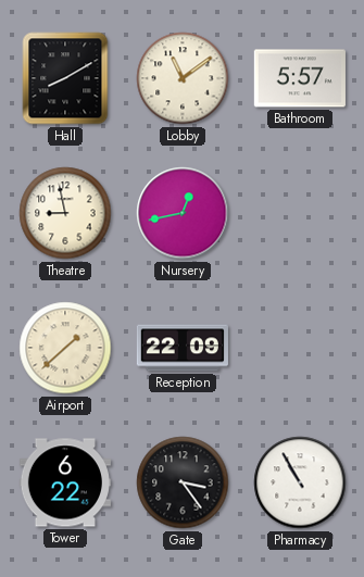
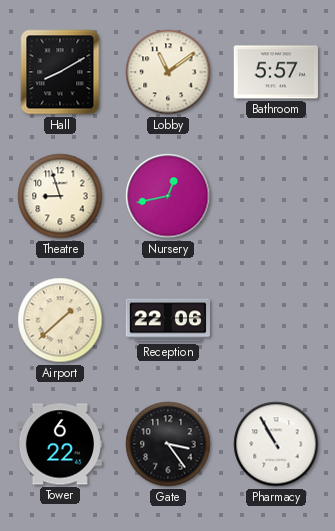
Theatre: 8:58 -> 8:57
Reception: 22:09 -> 22:06
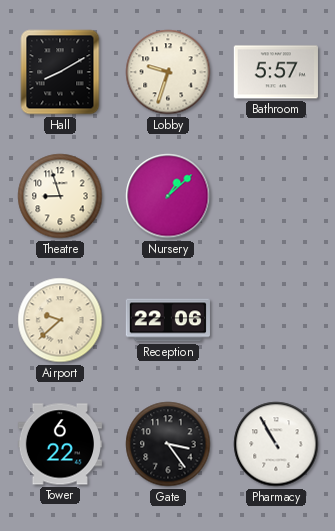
Lobby: 11:09 -> 9:33
Nursery: 12:43 -> 1:08
Airport: 1:38 -> 9:38
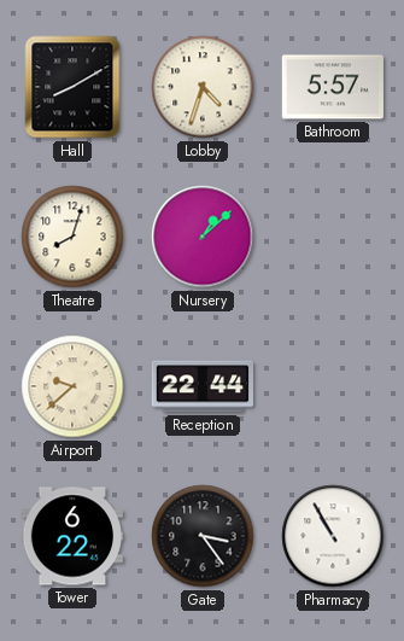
Lobby: 9:33 -> 4:33
Theatre: 8:57 -> 8:03
Reception: 22:06 -> 22:44
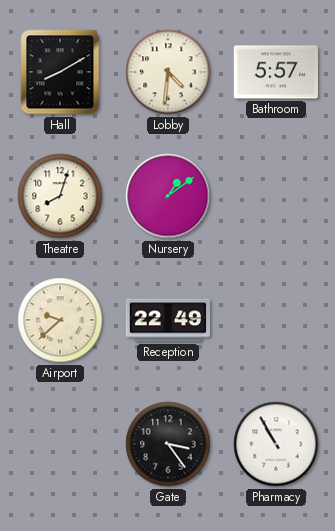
Lobby: 4:33 -> 4:31
Nursery: 1:08 -> 1:09
Reception: 22:44 -> 22:49
Tower: 6:22 -> none
